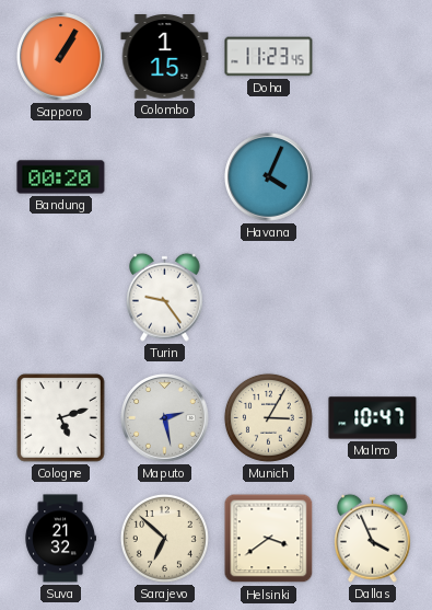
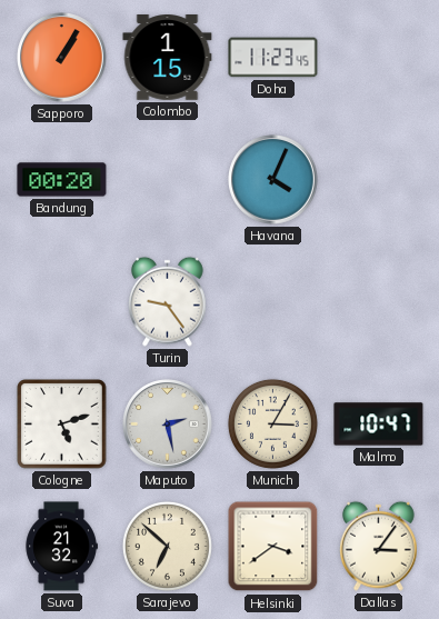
Dallas: 3:56 -> 3:06
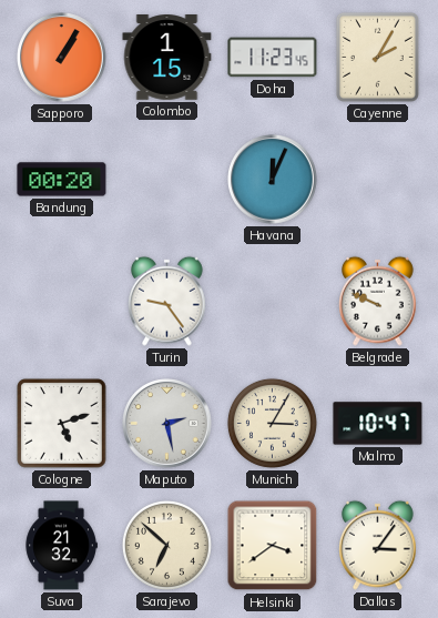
Cayenne: none -> 2:05
Havana: 4:04 -> 12:04
Belgrade: none -> 9:49
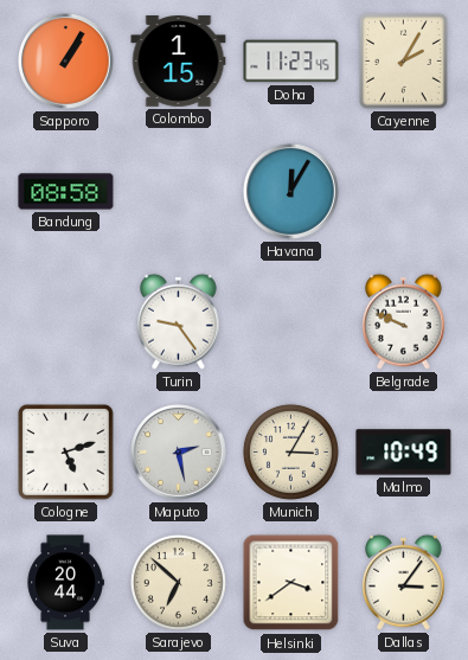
Bandung: 00:20 -> 08:58
Havana: 12:04 -> 12:05
Malmo: 10:47 -> 10:49
Suva: 21:32 -> 20:44
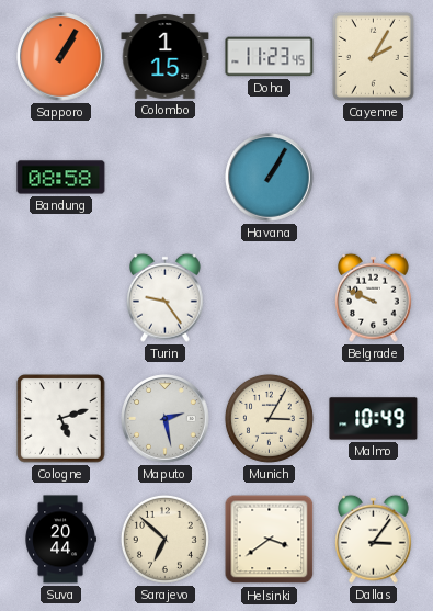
Havana: 12:05 -> 1:05
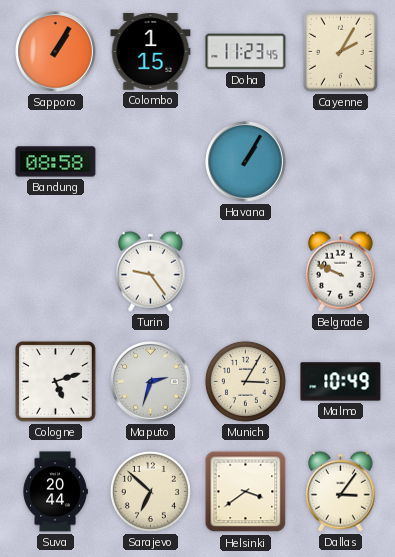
Maputo: 2:28 -> 2:33
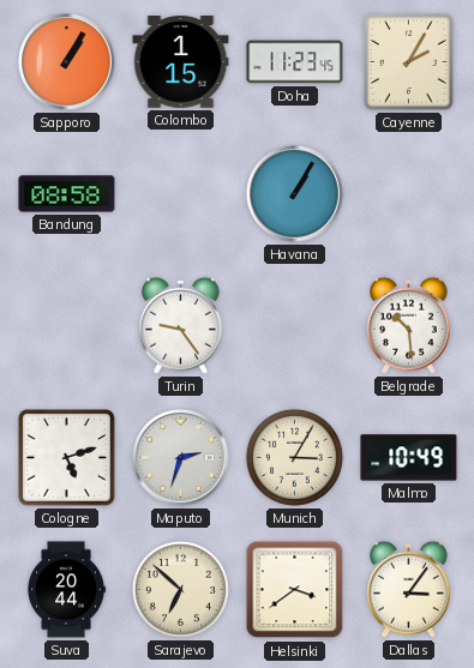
Belgrade: 9:49 -> 10:29
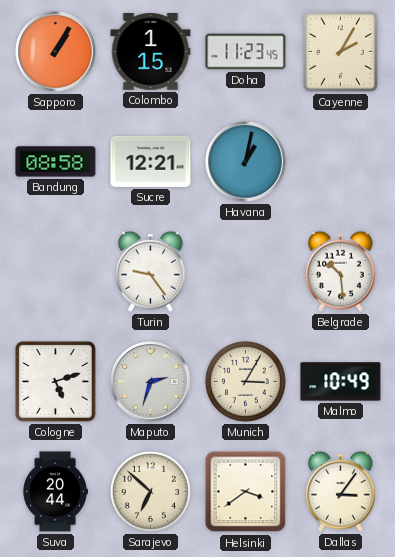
Sucre: none -> 12:21
Havana: 1:05 -> 1:02
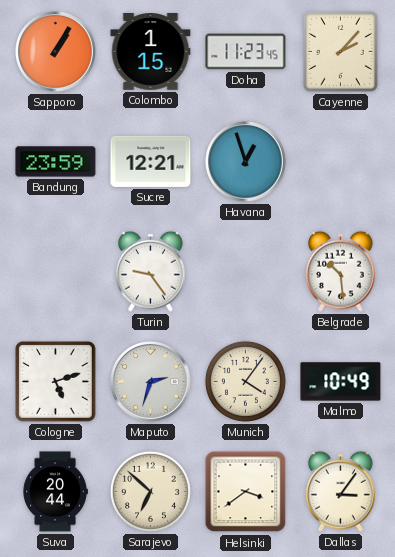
Cayenne: 2:05 -> 2:07
Bandung: 08:58 -> 23:59
Havana: 1:02 -> 12:57
Munich: 3:05 -> 4:06
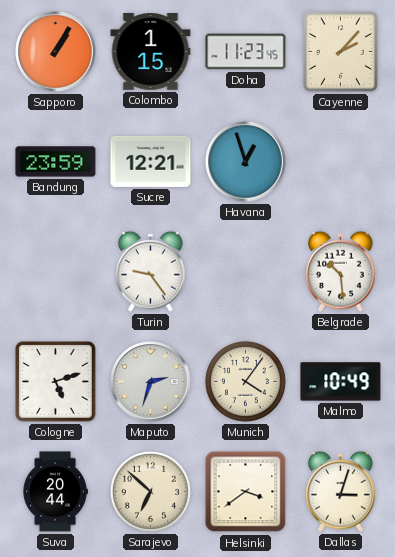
Dallas: 3:06 -> 3:03
